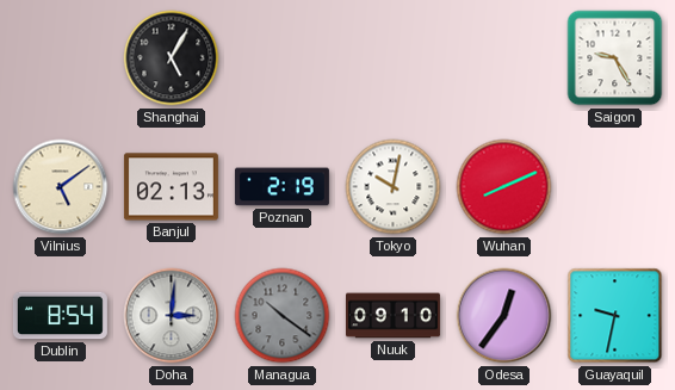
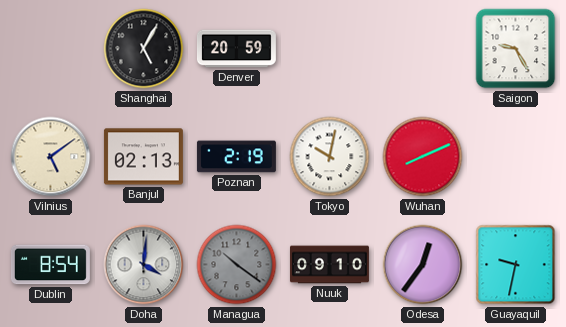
Denver: none -> 20:59
Doha: 3:01 -> 4:01
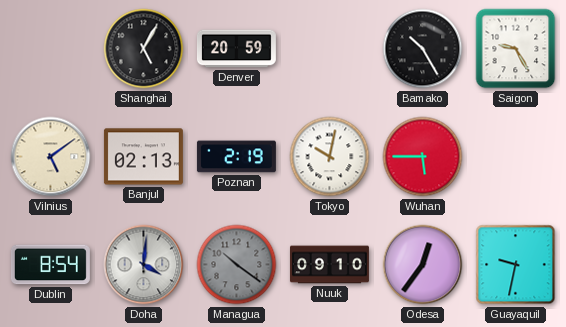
Bamako: none -> 10:25
Wuhan: 8:11 -> 5:45
